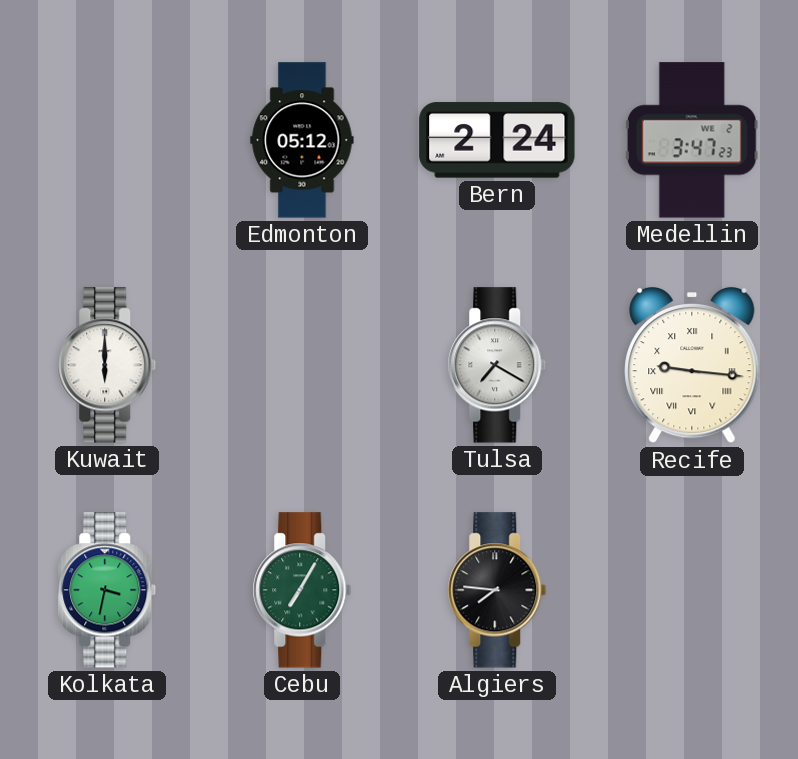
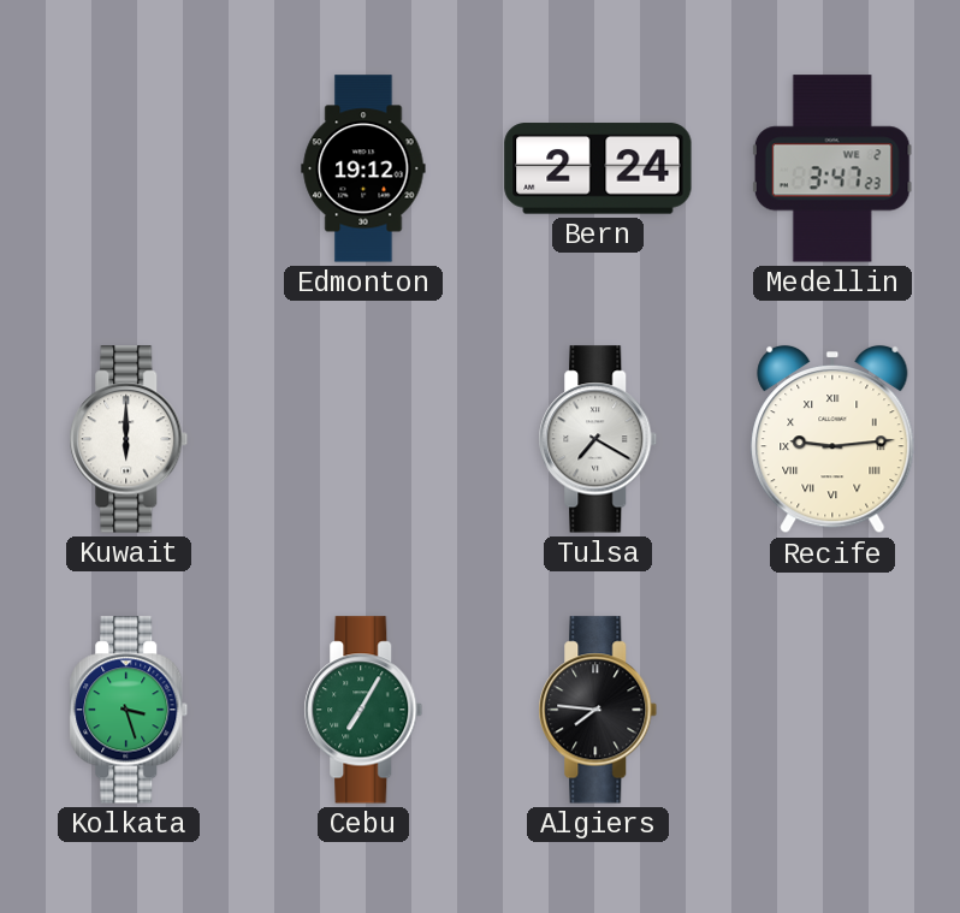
Edmonton: 05:12 -> 19:12
Recife: 9:16 -> 9:14
Kolkata: 3:32 -> 3:27
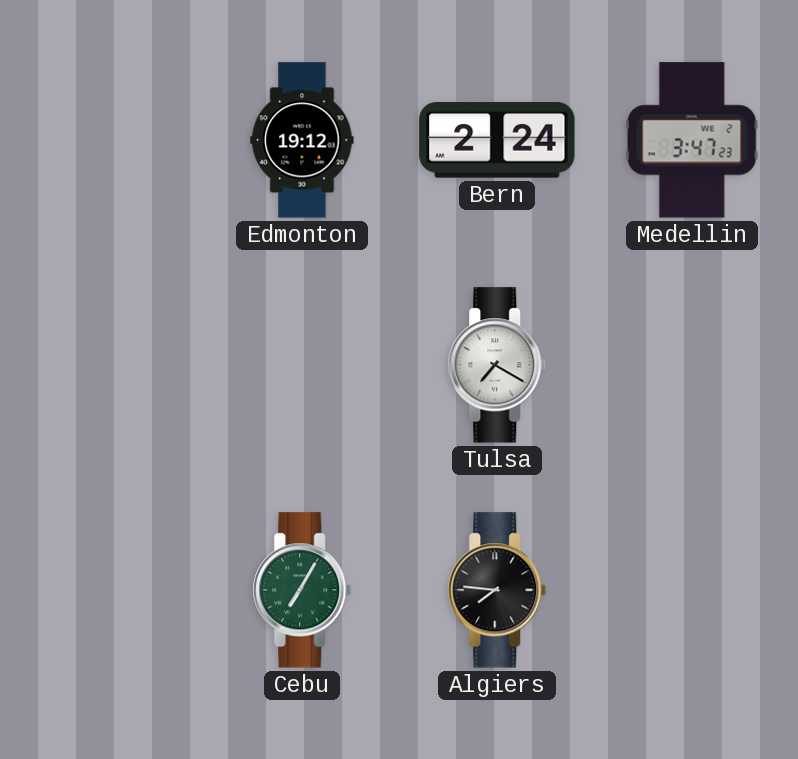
Kuwait: 6:00 -> none
Recife: 9:14 -> none
Kolkata: 3:27 -> none
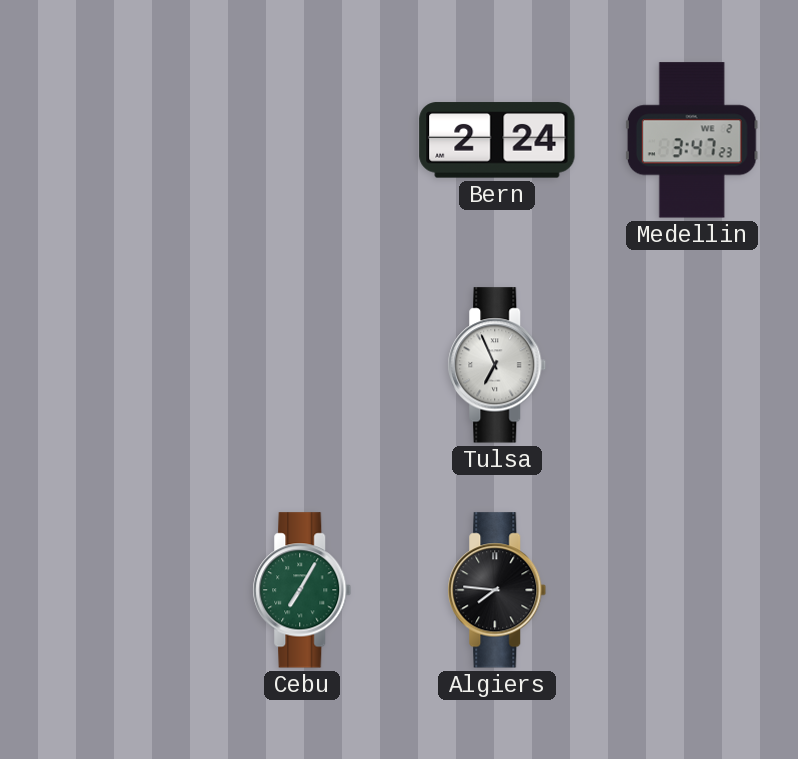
Edmonton: 19:12 -> none
Tulsa: 7:20 -> 6:56
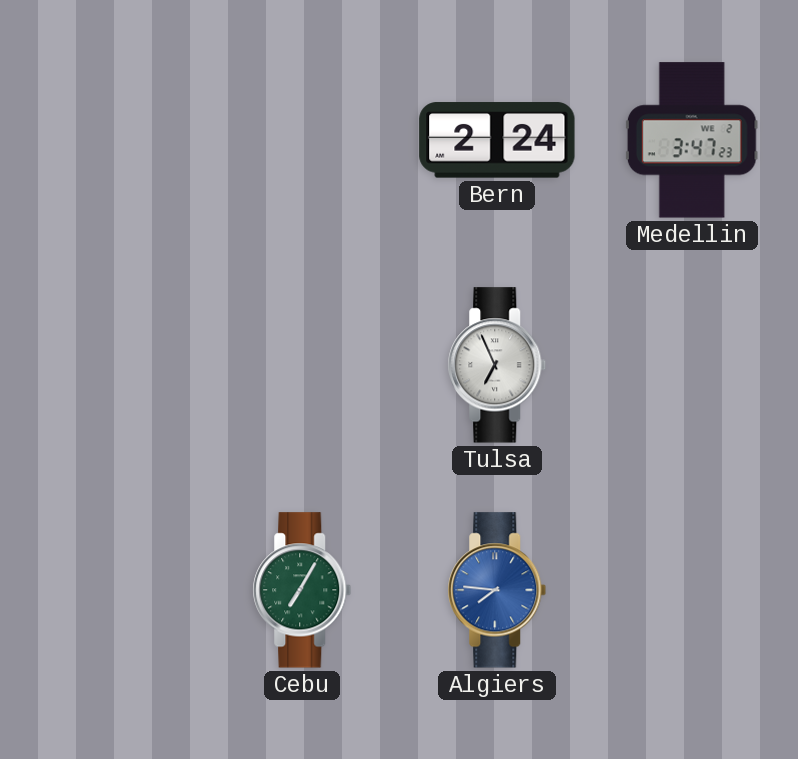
Algiers dial: black -> blue
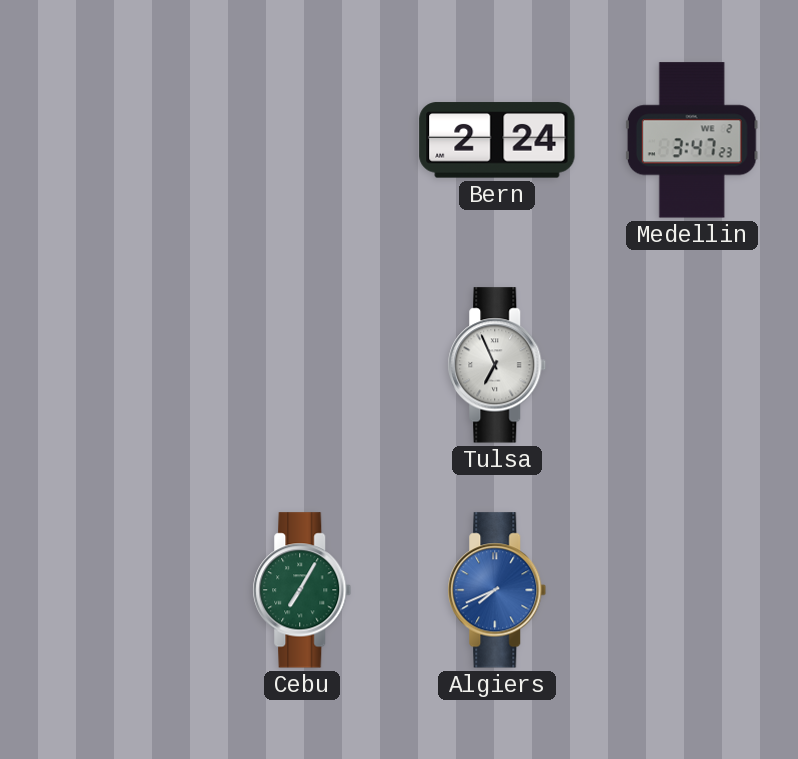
Algiers: 7:46 -> 7:41
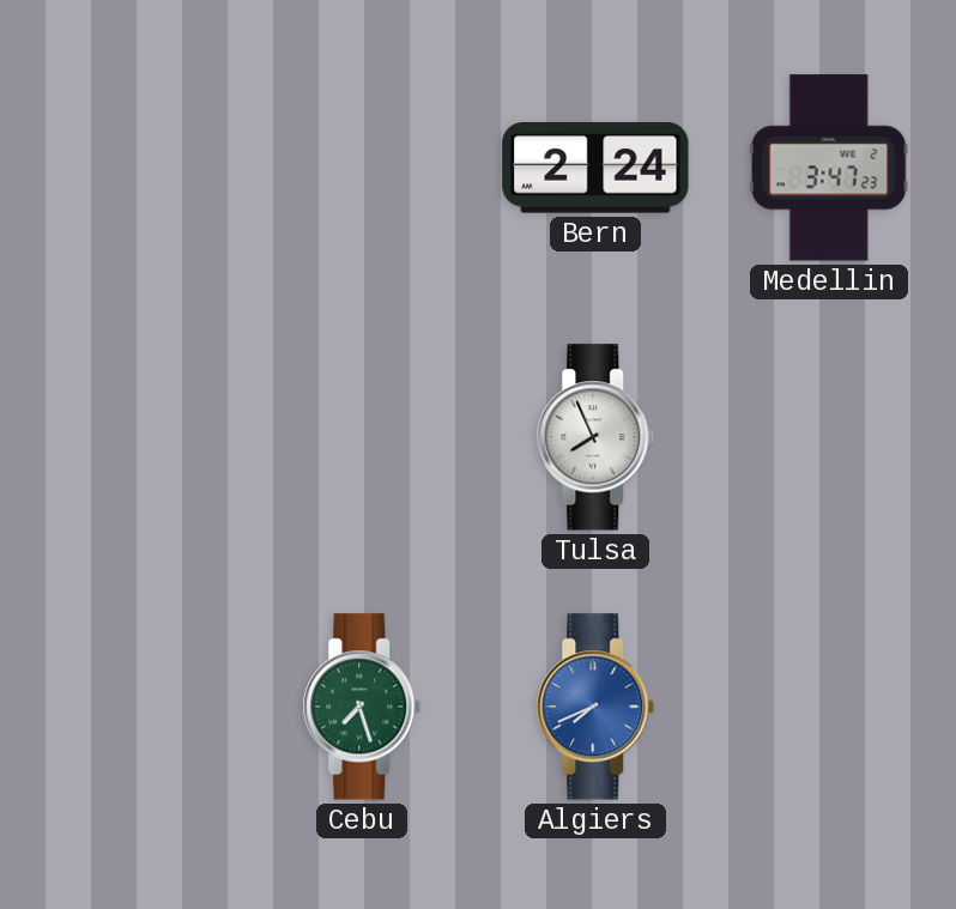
Tulsa: 6:56 -> 7:56
Cebu: 7:05 -> 7:27
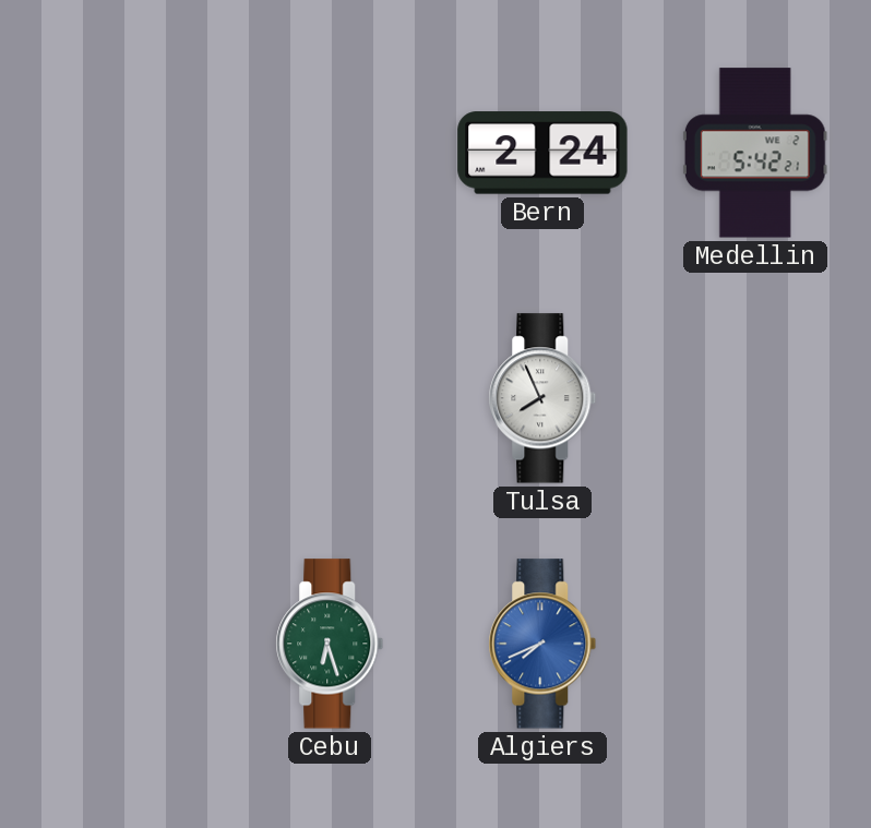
Medellin: 3:47 -> 5:42
Cebu: 7:27 -> 6:27
